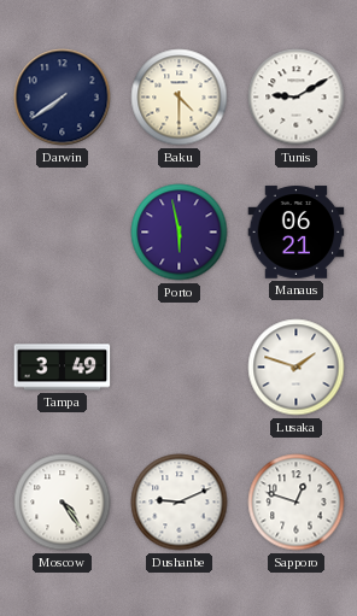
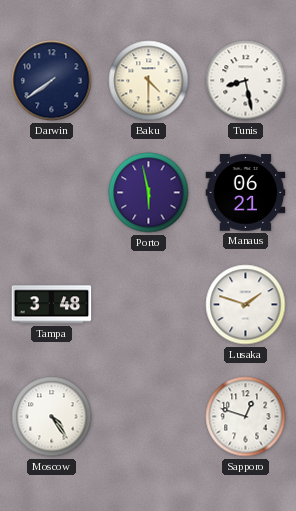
Tunis: 9:10 -> 8:28
Tampa: 3:49 -> 3:48
Dushanbe: 9:11 -> none
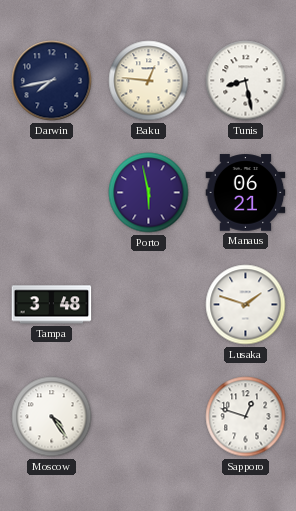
Darwin: 7:39 -> 7:43
Baku: 4:30 -> 12:46
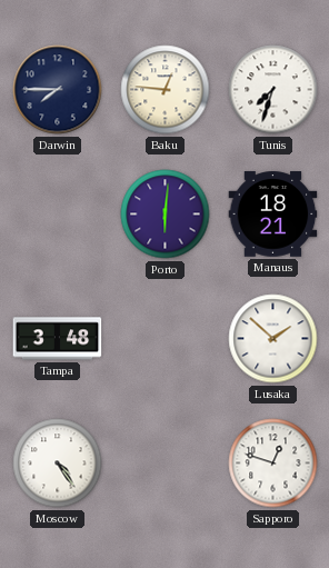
Darwin: 7:43 -> 7:45
Tunis: 8:28 -> 7:33
Porto: 5:58 -> 6:01
Manaus: 06:21 -> 18:21
Lusaka: 1:48 -> 1:52
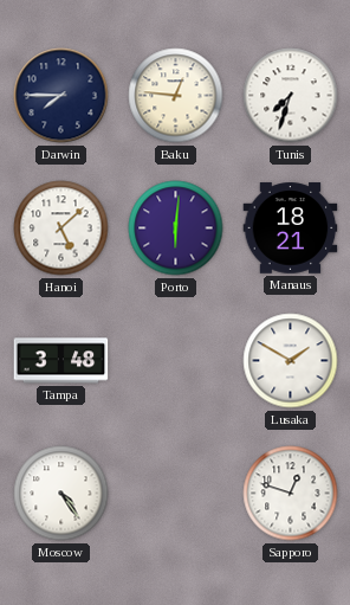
Hanoi: none -> 5:08
Lusaka: 1:52 -> 1:50
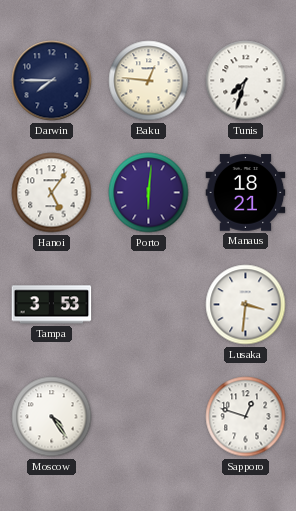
Hanoi: 5:08 -> 5:06
Tampa: 3:48 -> 3:53
Lusaka: 1:50 -> 3:31
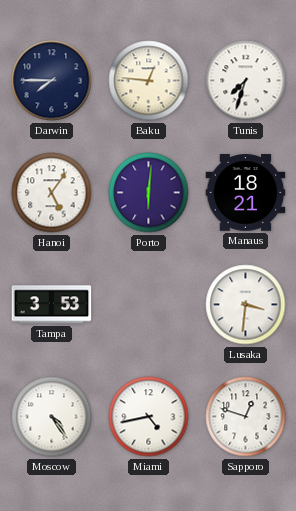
Miami: none -> 4:43
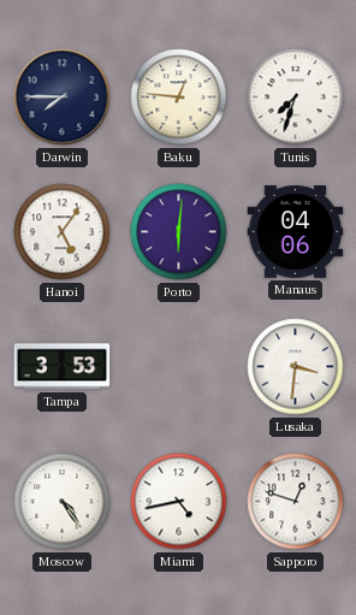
Manaus: 18:21 -> 04:06
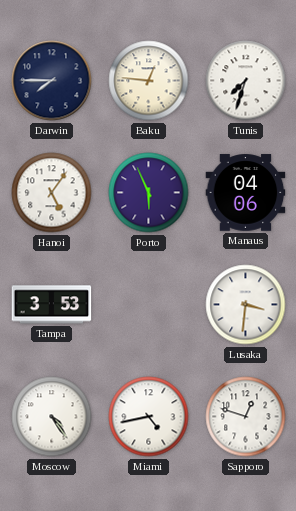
Porto: 6:01 -> 5:56
